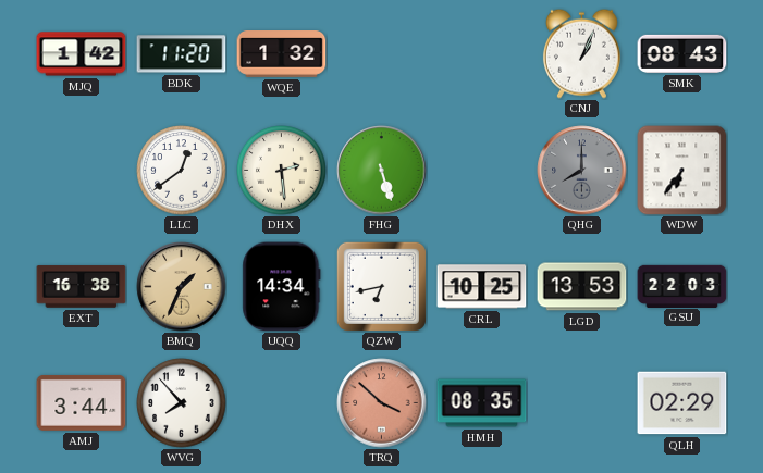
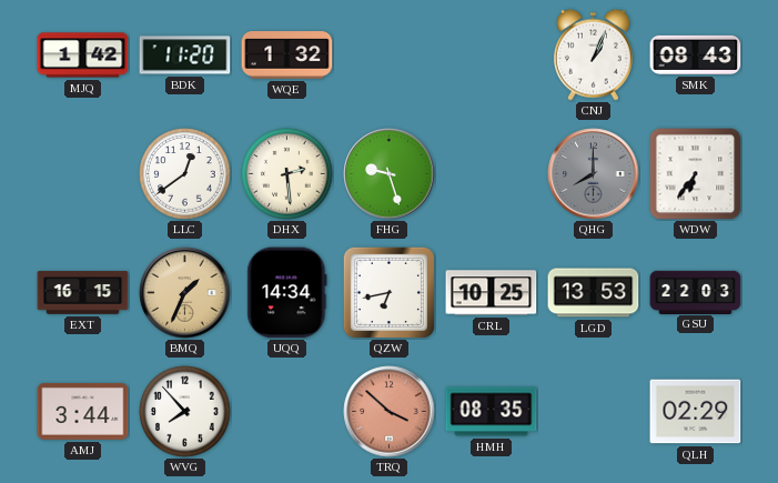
FHG: 5:27 -> 9:27
EXT: 16:38 -> 16:15
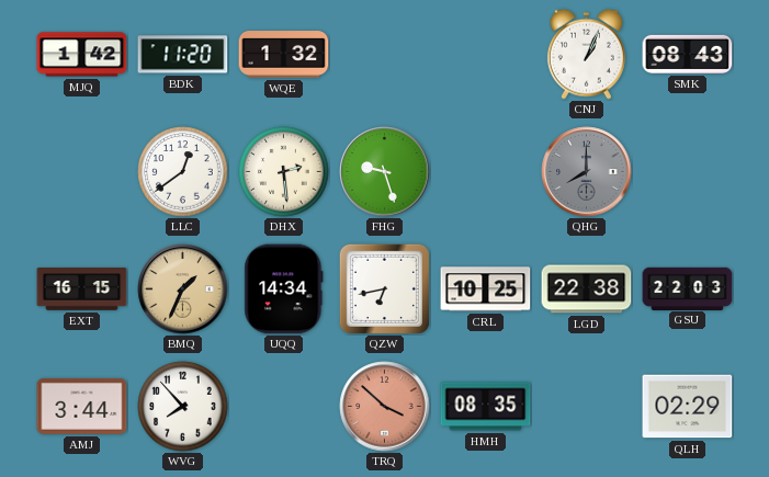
WDW: 6:36 -> none
LGD: 13:53 -> 22:38
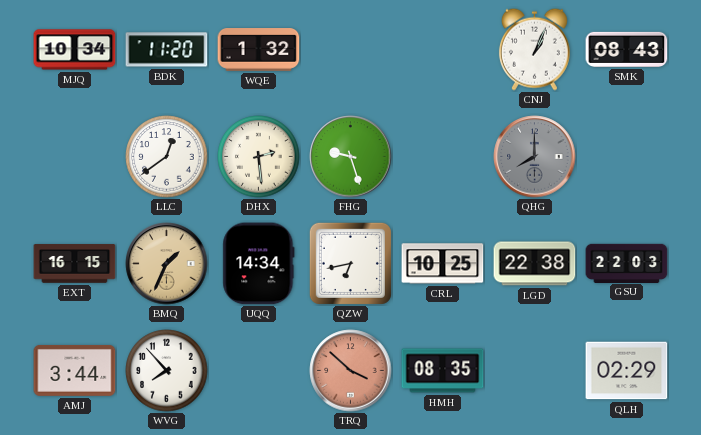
MJQ: 1:42 -> 10:34
